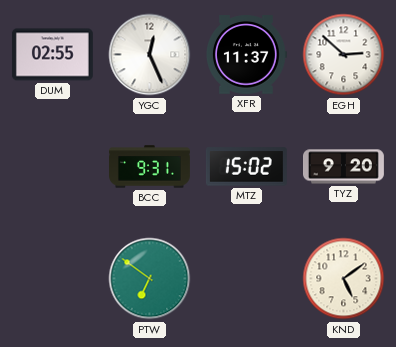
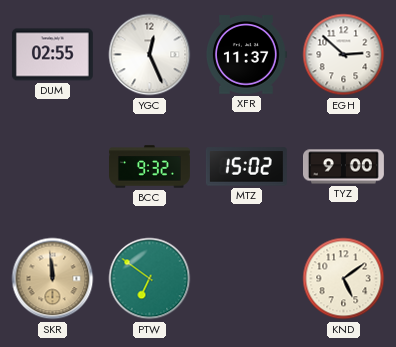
BCC: 9:31 -> 9:32
TYZ: 9:20 -> 9:00
SKR: none -> 11:59
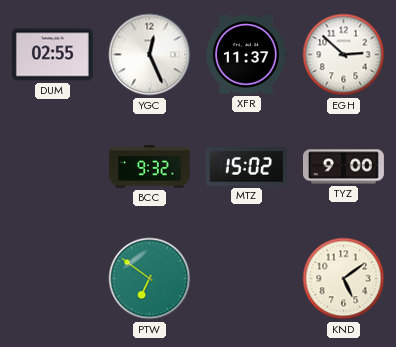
SKR: 11:59 -> none
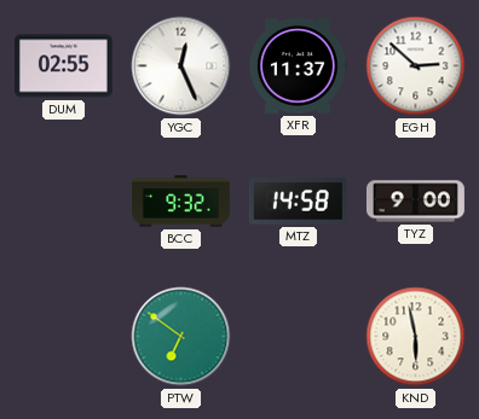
MTZ: 15:02 -> 14:58
KND: 5:09 -> 5:58
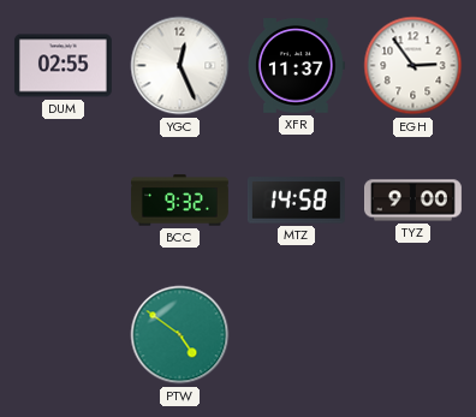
EGH: 2:52 -> 2:54
PTW: 6:51 -> 4:51
KND: 5:58 -> none
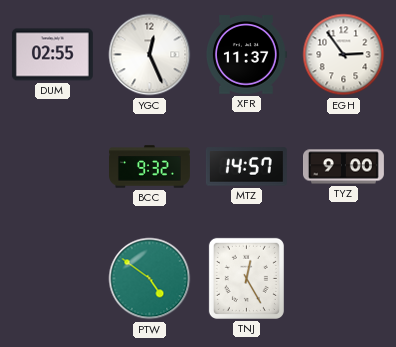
MTZ: 14:58 -> 14:57
TNJ: none -> 12:25
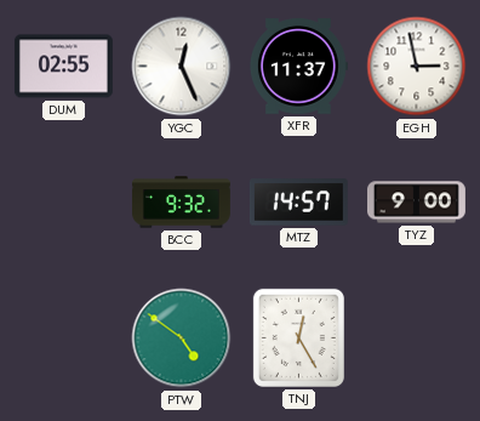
EGH: 2:54 -> 2:58
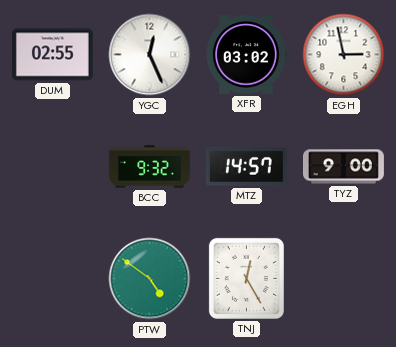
XFR: 11:37 -> 03:02
